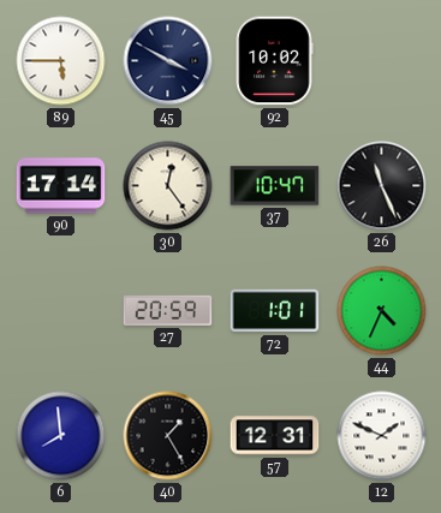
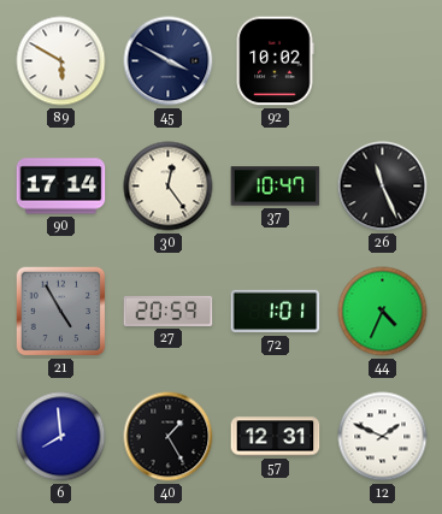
89: 5:45 -> 5:50
21: none -> 4:55
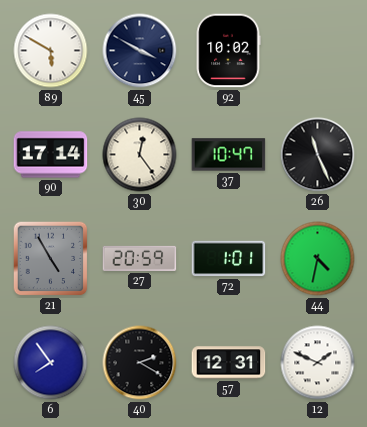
44: 4:34 -> 4:32
6: 7:59 -> 7:54
40: 1:25 -> 2:20
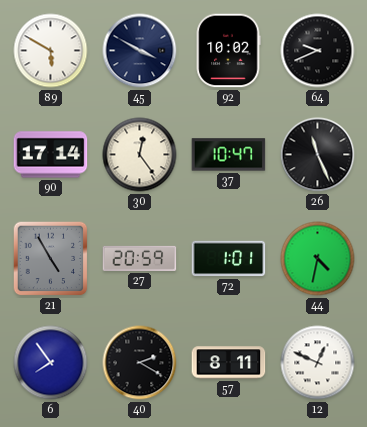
64: none -> 9:41
57: 12:31 -> 8:11
12: 1:49 -> 12:49
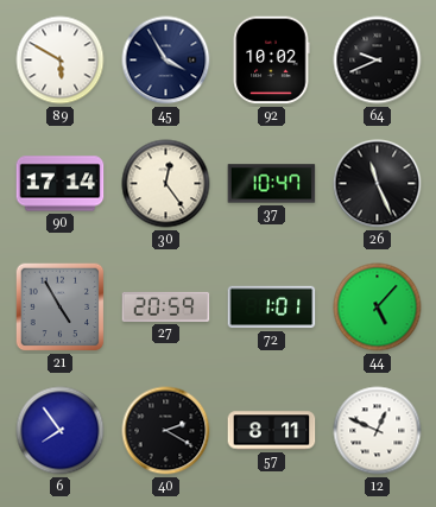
45: 3:50 -> 3:55
44: 4:32 -> 5:07
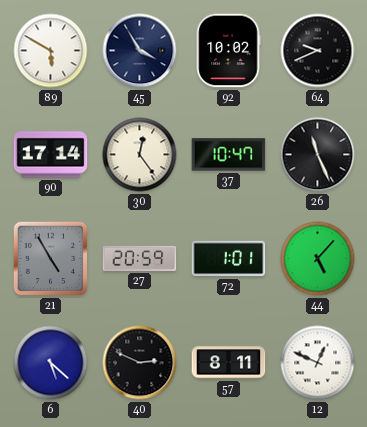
6: 7:54 -> 5:22
40: 2:20 -> 2:49
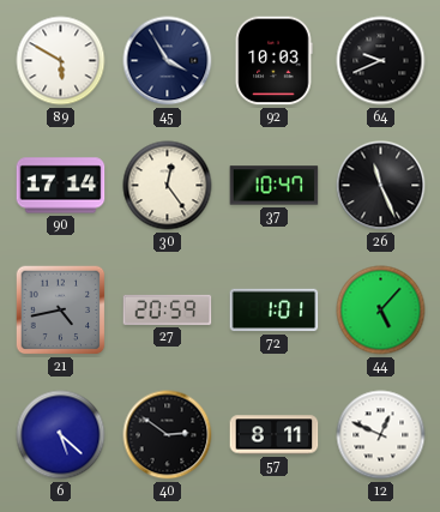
92: 10:02 -> 10:03
21: 4:55 -> 4:43
40: 2:49 -> 2:51
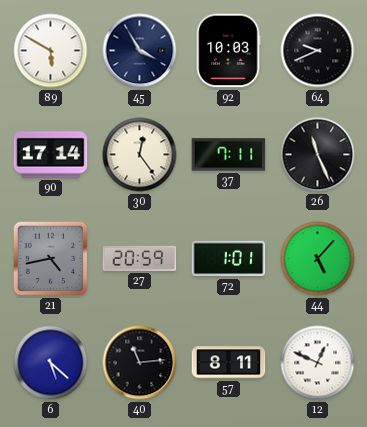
37: 10:47 -> 7:11
40: 2:51 -> 11:14
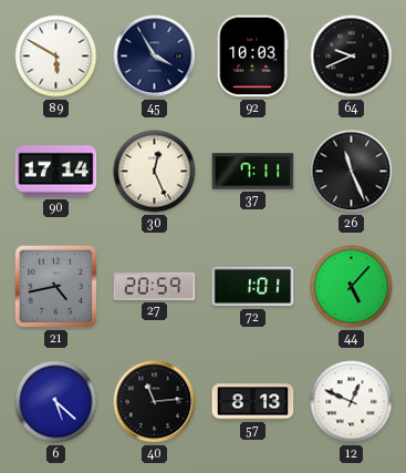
30: 12:24 -> 12:26
57: 8:11 -> 8:13
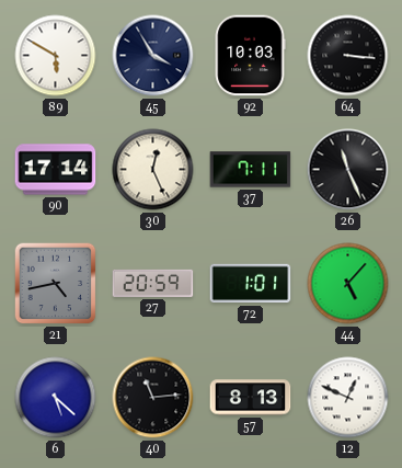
64: 9:41 -> 3:16
